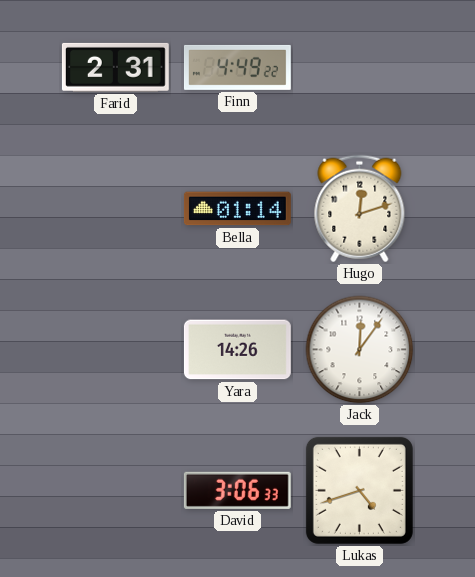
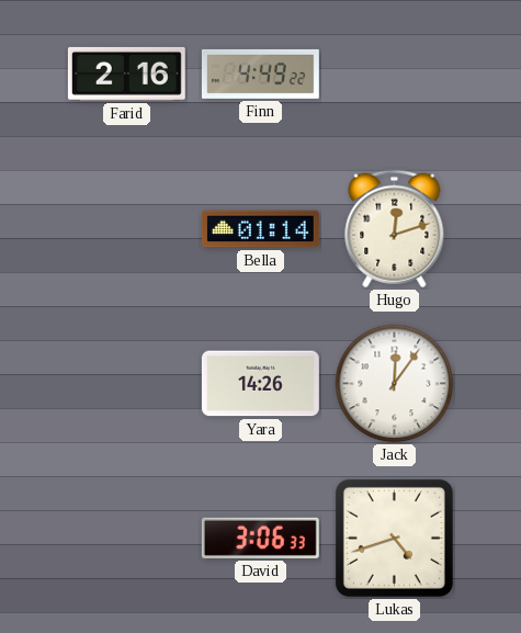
Farid: 2:31 -> 2:16
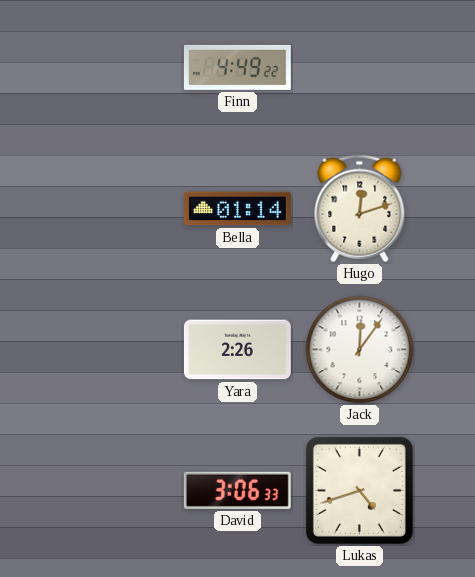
Farid: 2:16 -> none
Yara: 14:26 -> 2:26
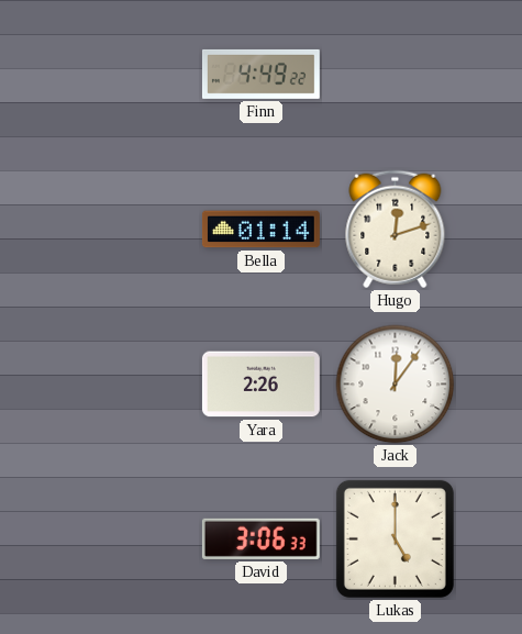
Lukas: 4:42 -> 5:00
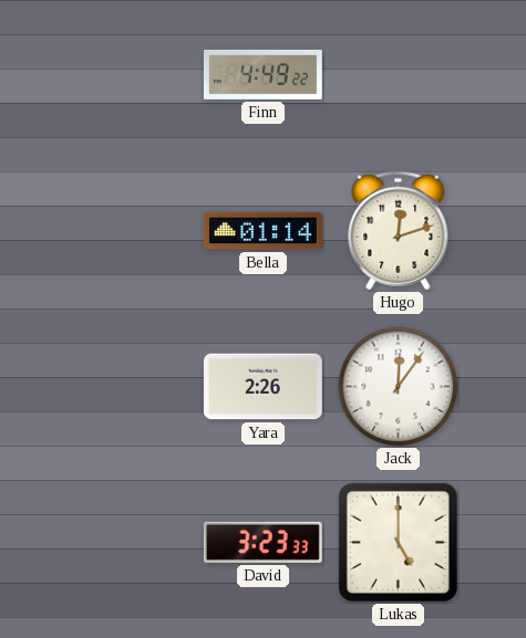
David: 3:06 -> 3:23
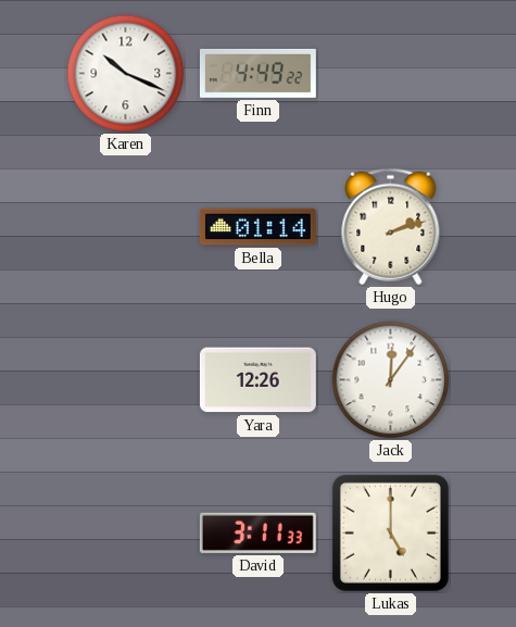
Karen: none -> 10:19
Hugo: 12:12 -> 2:12
Yara: 2:26 -> 12:26
David: 3:23 -> 3:11
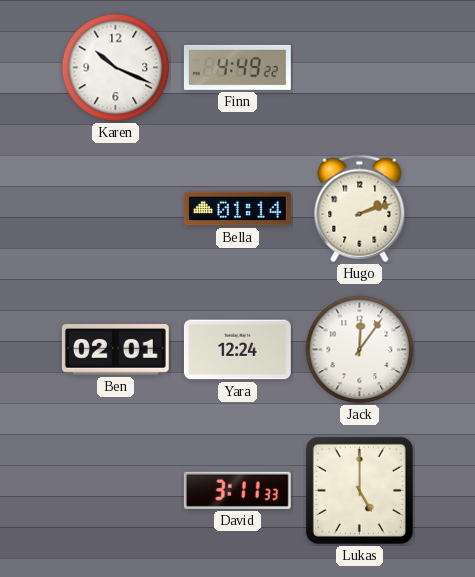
Ben: none -> 02:01
Yara: 12:26 -> 12:24
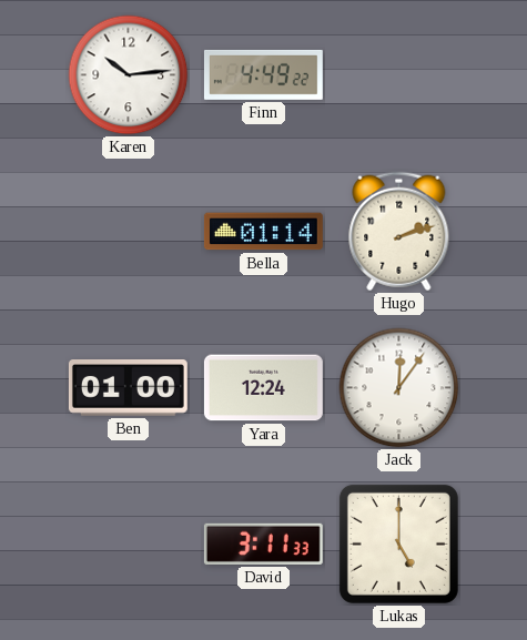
Karen: 10:19 -> 10:14
Ben: 02:01 -> 01:00
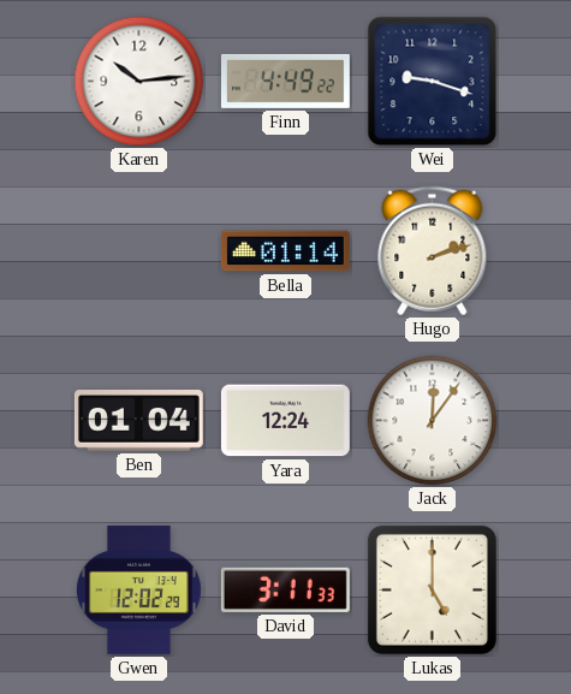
Wei: none -> 9:18
Ben: 01:00 -> 01:04
Gwen: none -> 12:02
